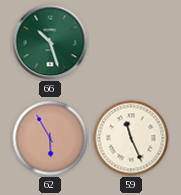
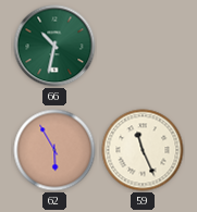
66: 10:27 -> 10:32
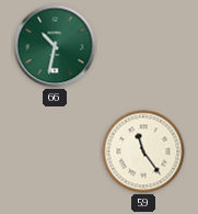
62: 5:55 -> none
59: 11:26 -> 11:24
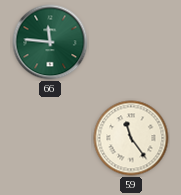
66: 10:32 -> 11:46
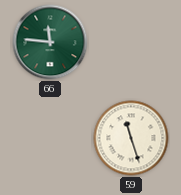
59: 11:24 -> 11:27
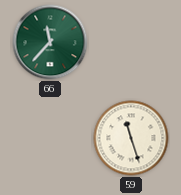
66: 11:46 -> 11:37
